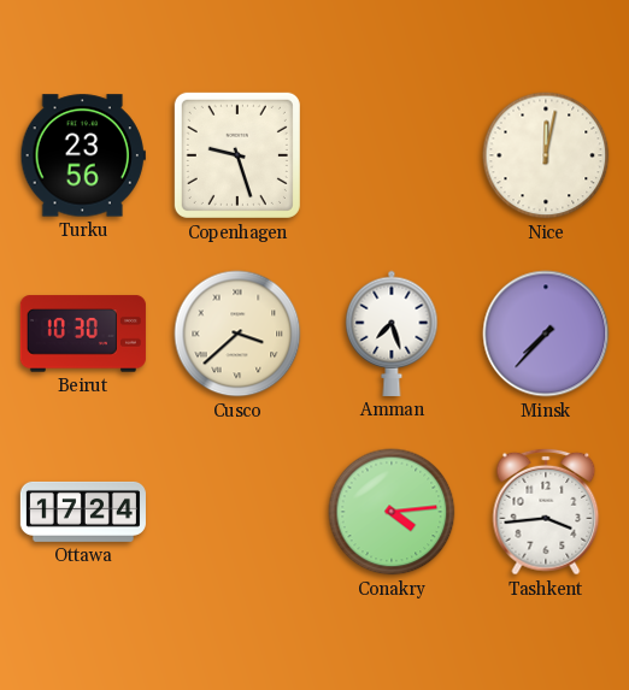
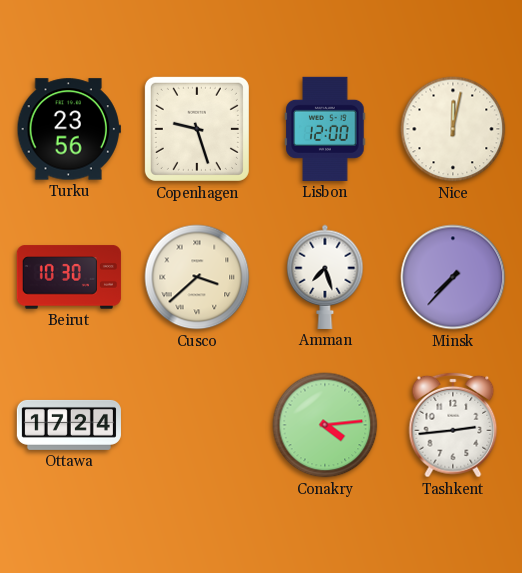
Lisbon: none -> 12:00
Tashkent: 3:44 -> 2:44
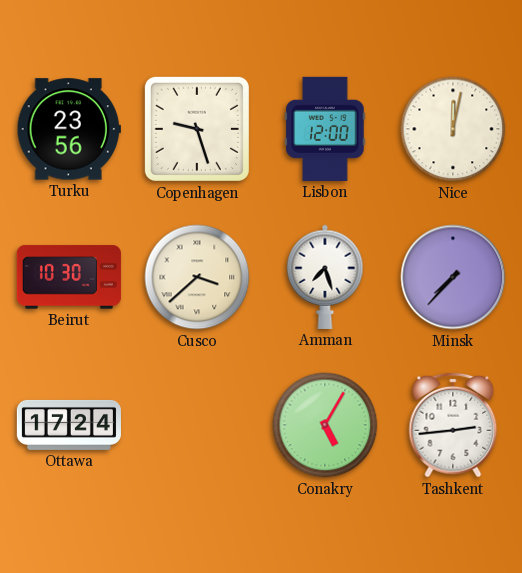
Conakry: 4:14 -> 5:05
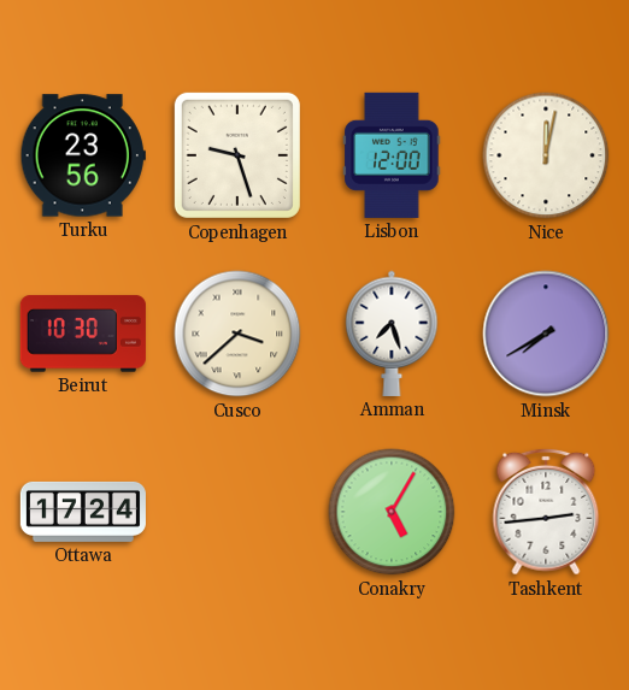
Minsk: 7:37 -> 7:40
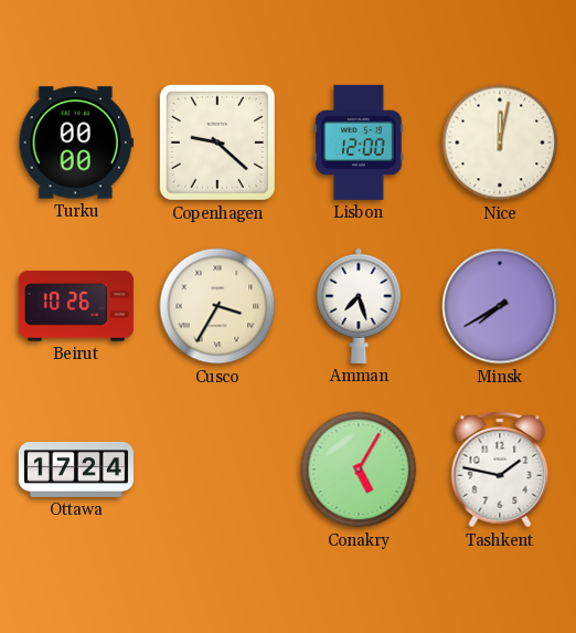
Turku: 23:56 -> 00:00
Copenhagen: 9:27 -> 9:22
Beirut: 10:30 -> 10:26
Cusco: 3:38 -> 3:35
Tashkent: 2:44 -> 1:47
